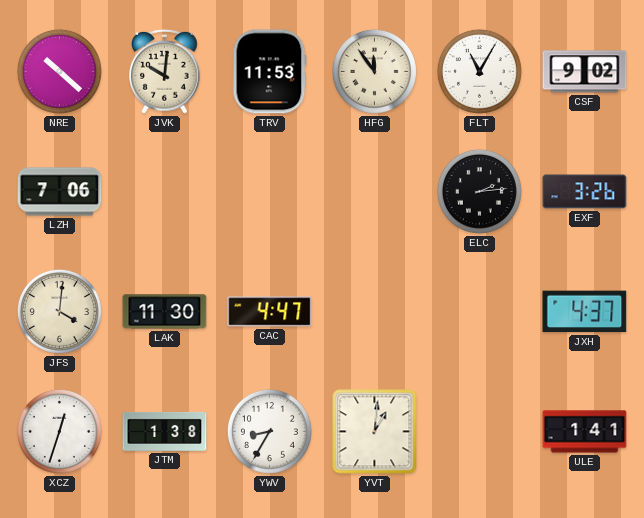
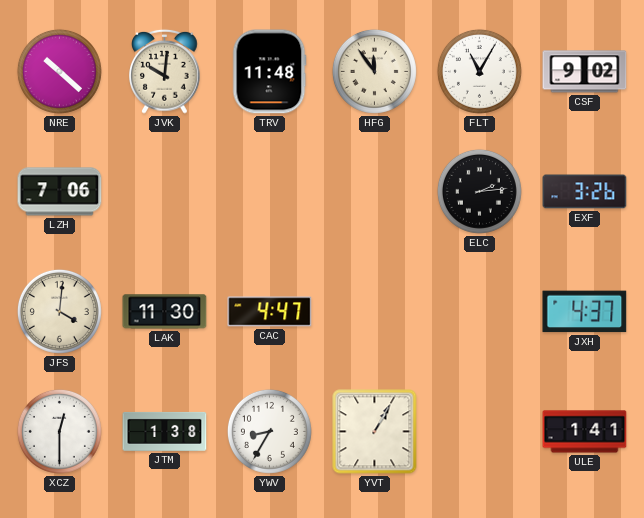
TRV: 11:53 -> 11:48
XCZ: 12:33 -> 12:30
YVT: 1:01 -> 1:05
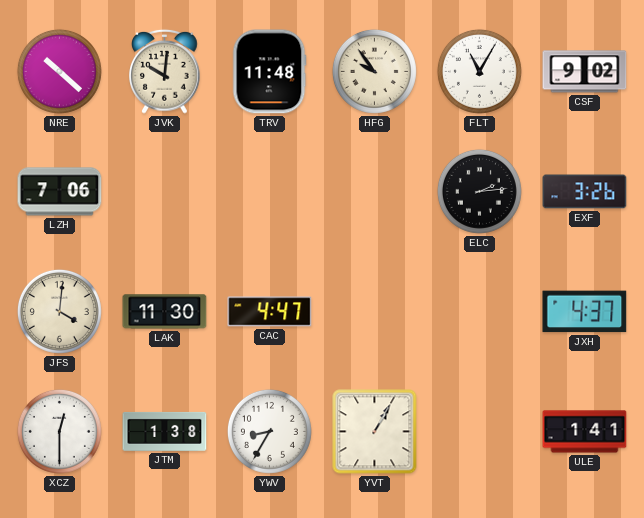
HFG: 11:54 -> 9:54
